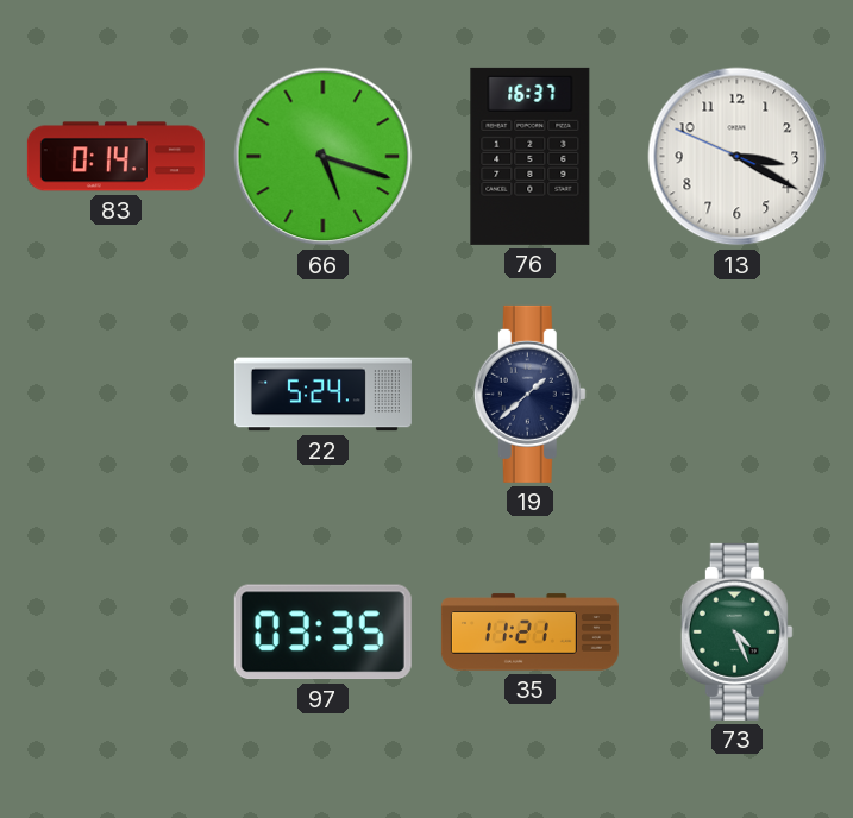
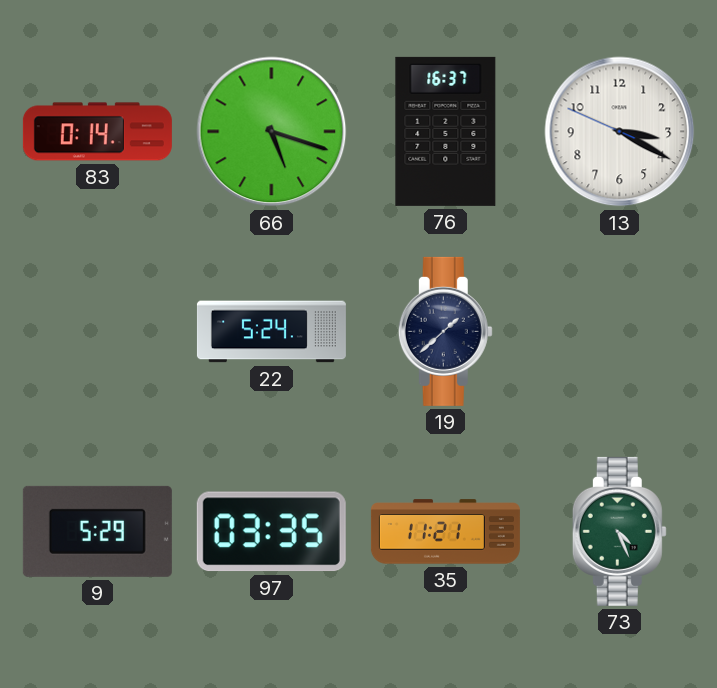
9: none -> 5:29
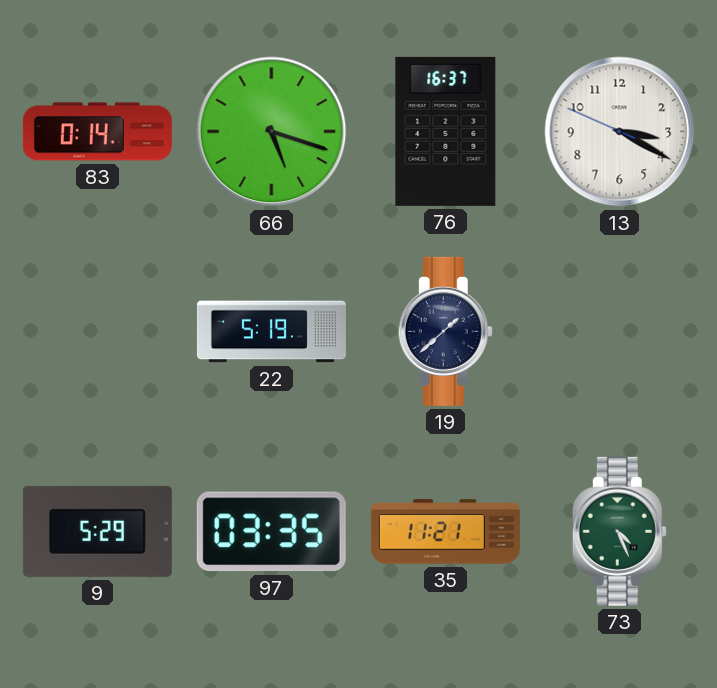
22: 5:24 -> 5:19
